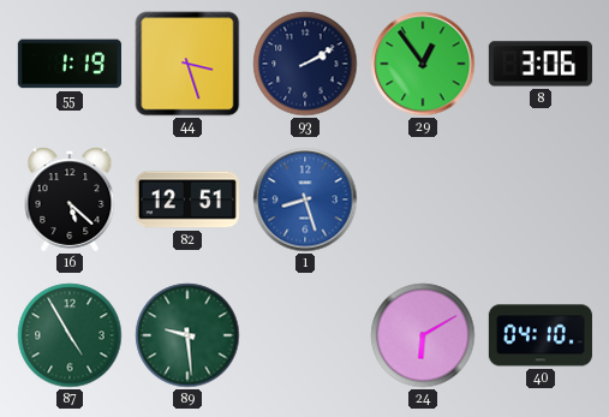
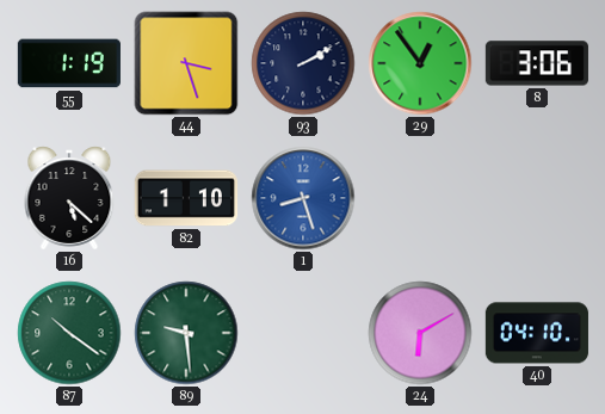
82: 12:51 -> 1:10
87: 4:55 -> 10:21
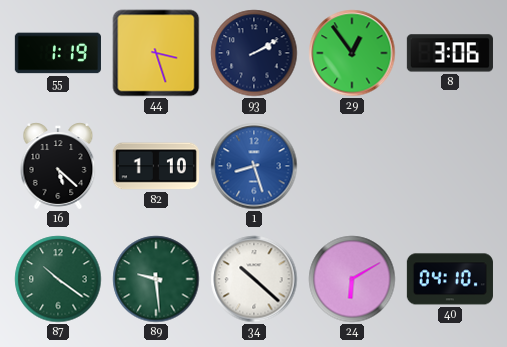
34: none -> 10:22
